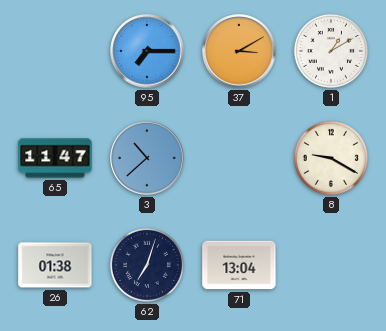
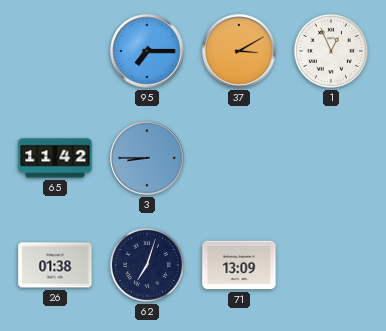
1: 1:10 -> 12:56
65: 11:47 -> 11:42
3: 10:38 -> 8:45
8: 9:20 -> none
71: 13:04 -> 13:09
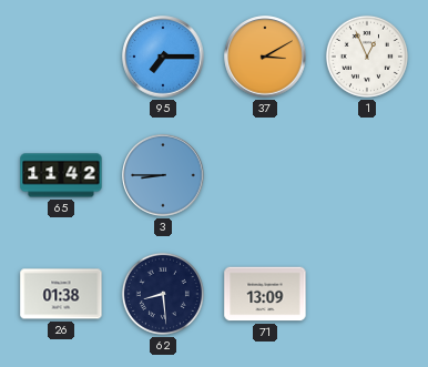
62: 7:03 -> 8:29
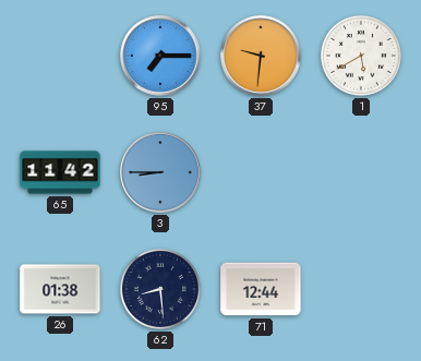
37: 3:10 -> 9:31
1: 12:56 -> 5:40
71: 13:09 -> 12:44
